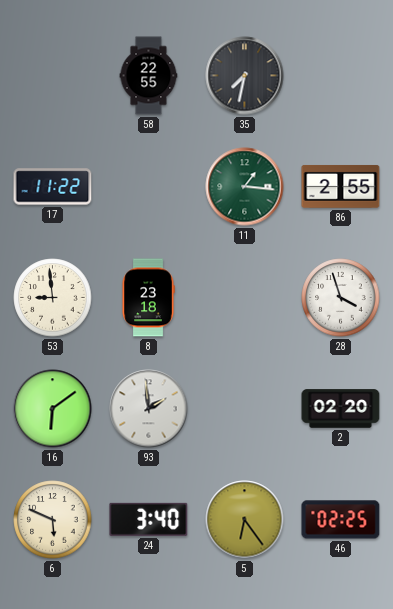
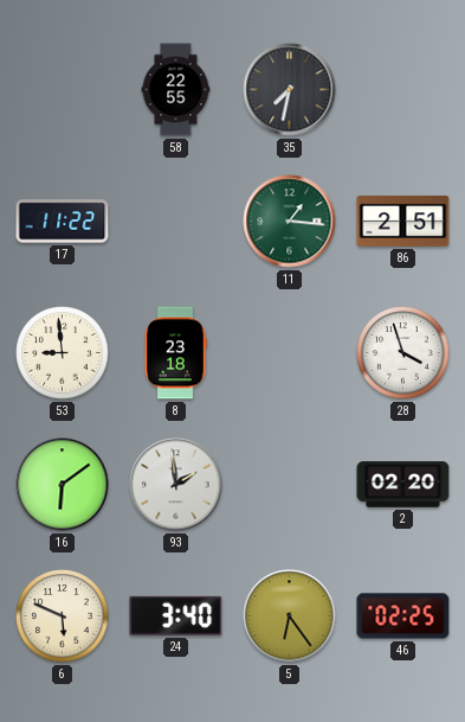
86: 2:55 -> 2:51
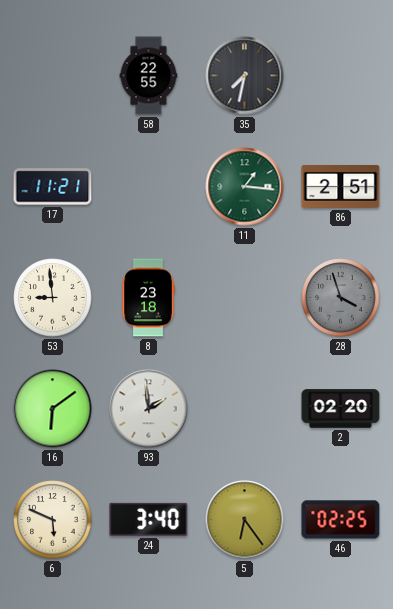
17: 11:22 -> 11:21
28 dial: white -> grey
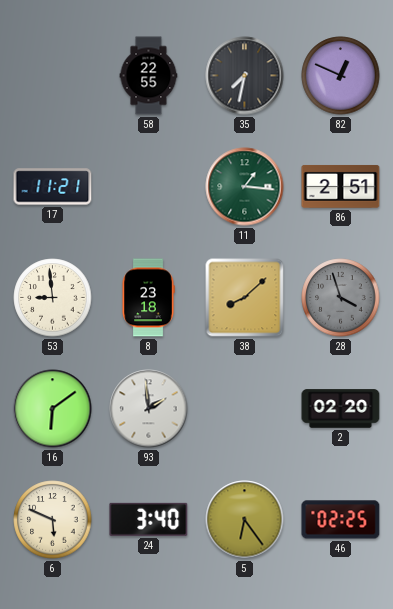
82: none -> 12:49
38: none -> 8:08
